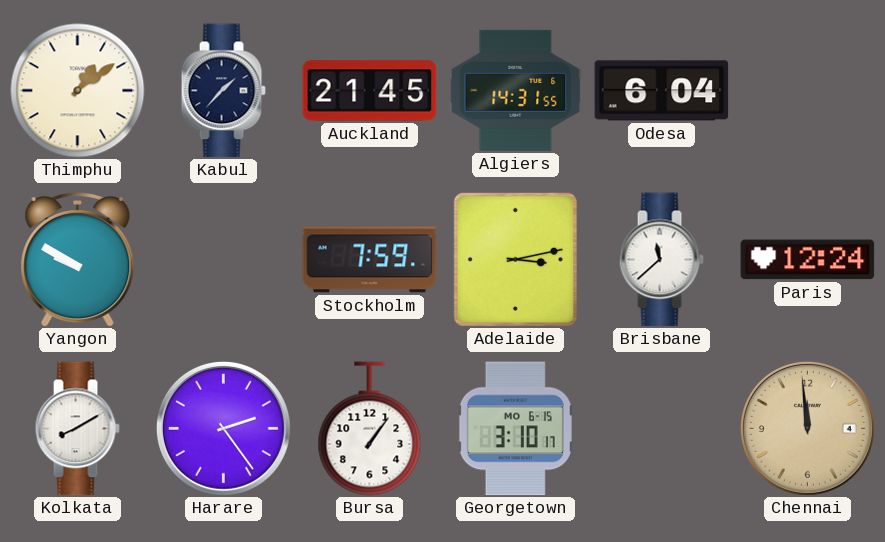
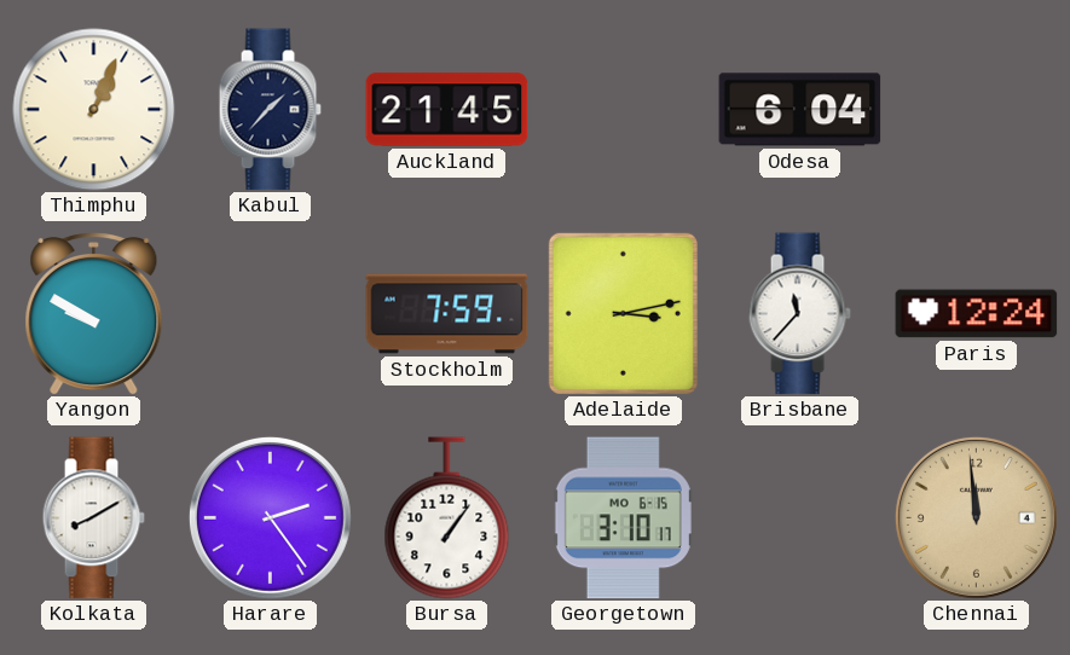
Thimphu: 1:09 -> 1:04
Algiers: 14:31 -> none
Brisbane: 11:38 -> 11:37
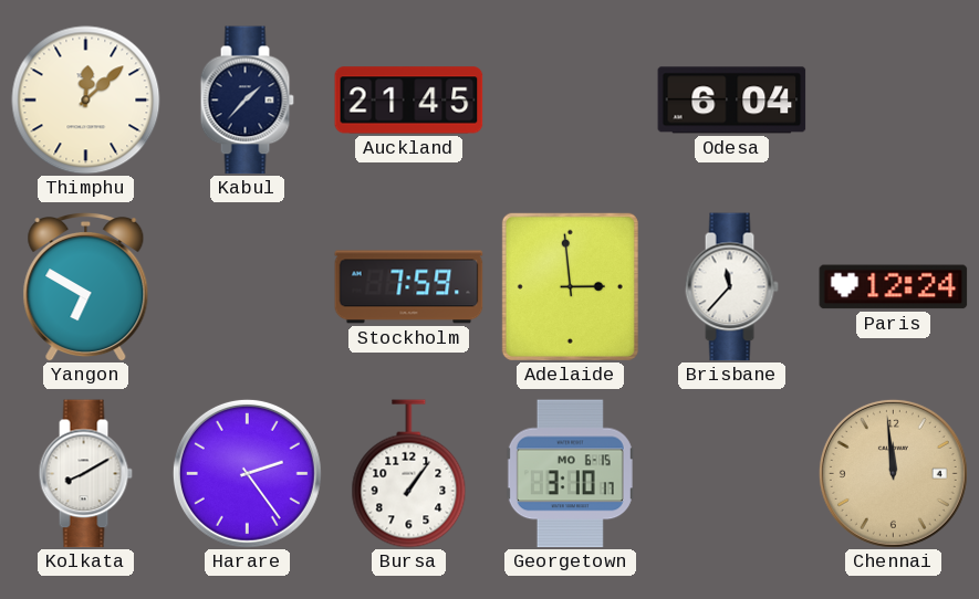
Thimphu: 1:04 -> 12:08
Yangon: 9:50 -> 6:50
Adelaide: 3:13 -> 2:59
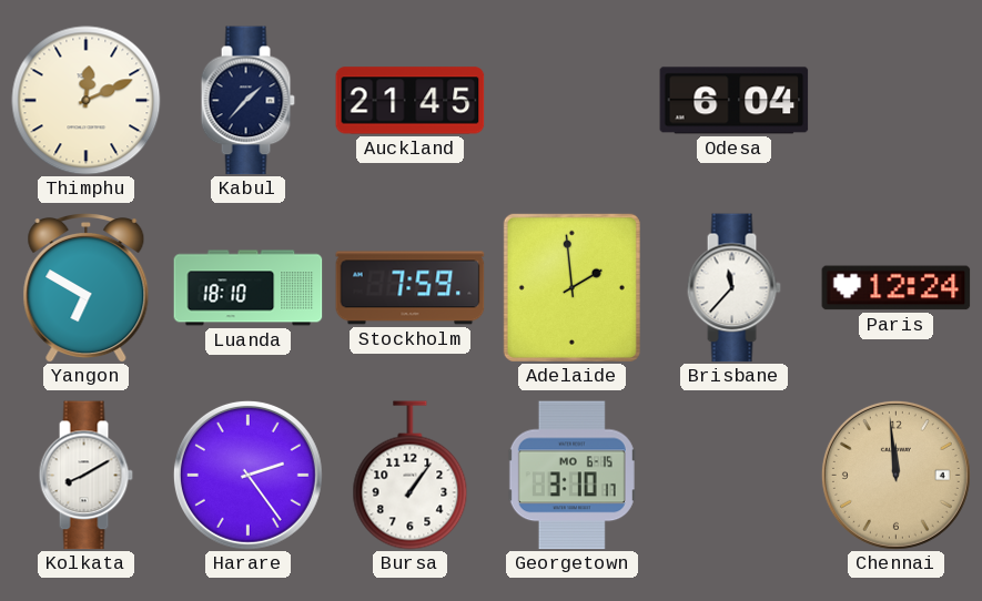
Thimphu: 12:08 -> 12:11
Luanda: none -> 18:10
Adelaide: 2:59 -> 1:59
